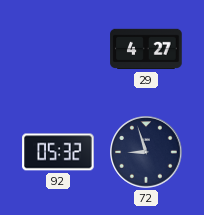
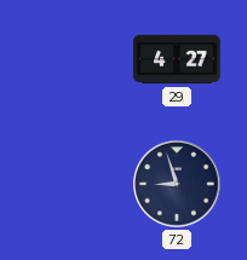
92: 05:32 -> none
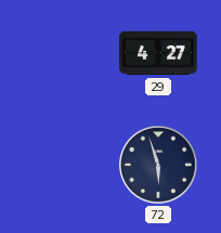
72: 8:57 -> 5:57
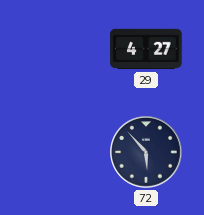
72: 5:57 -> 5:53
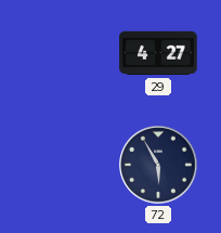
72: 5:53 -> 5:55
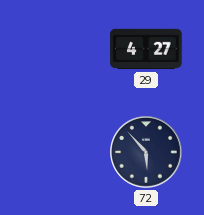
72: 5:55 -> 5:53
